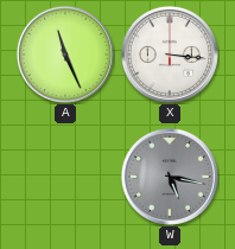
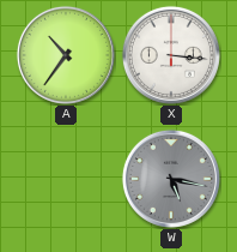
A: 11:26 -> 10:36
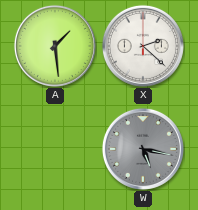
A: 10:36 -> 1:29
X: 3:16 -> 2:22
